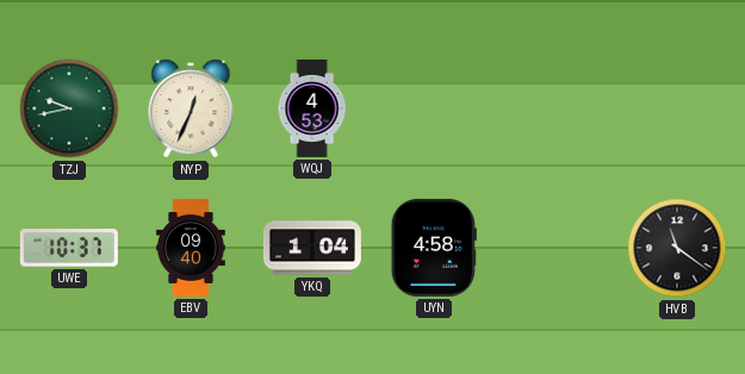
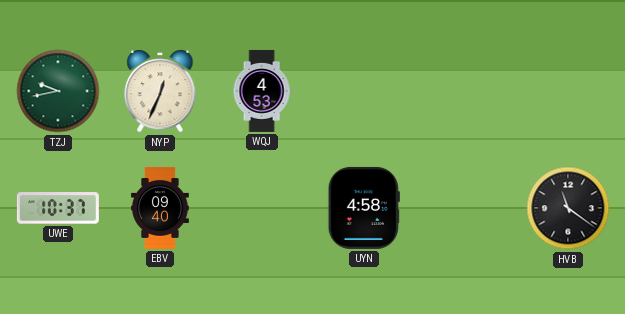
YKQ: 1:04 -> none
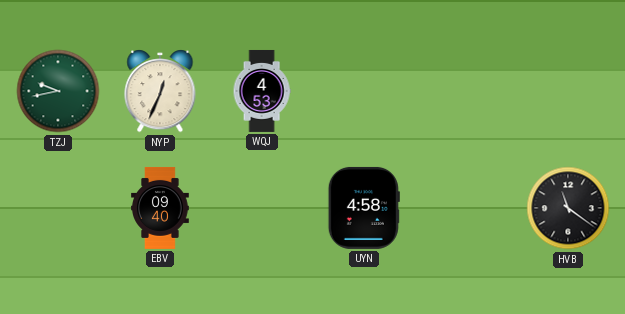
UWE: 10:37 -> none
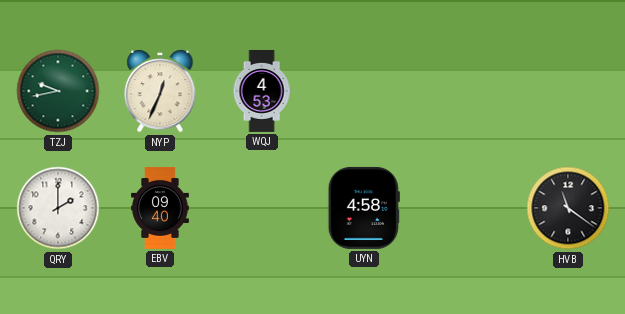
QRY: none -> 2:00
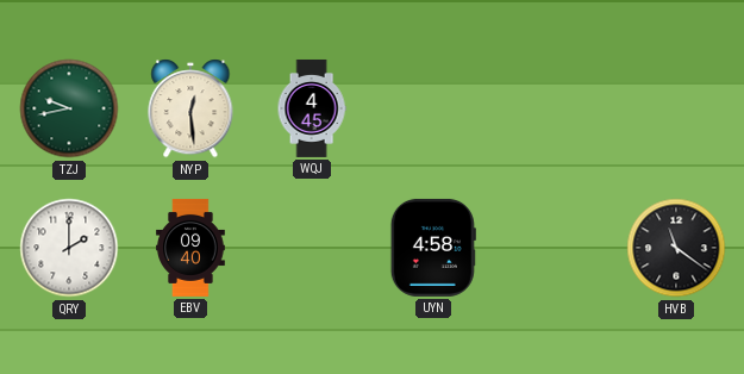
NYP: 12:34 -> 12:29
WQJ: 4:53 -> 4:45
